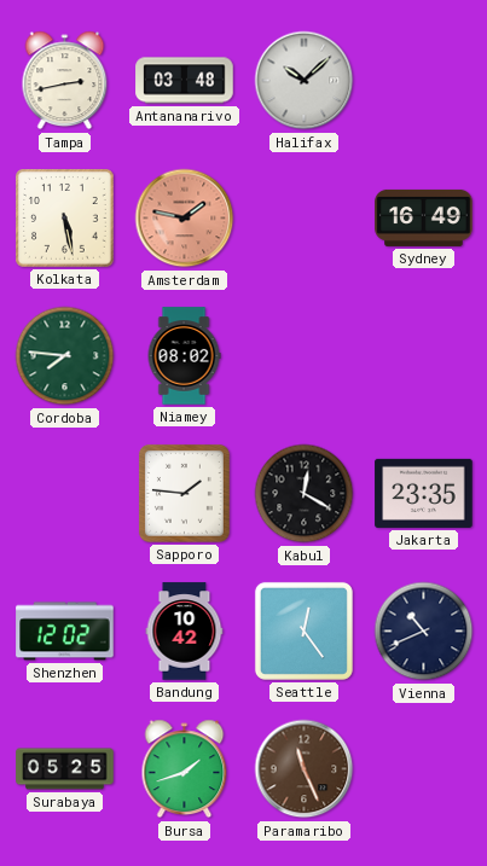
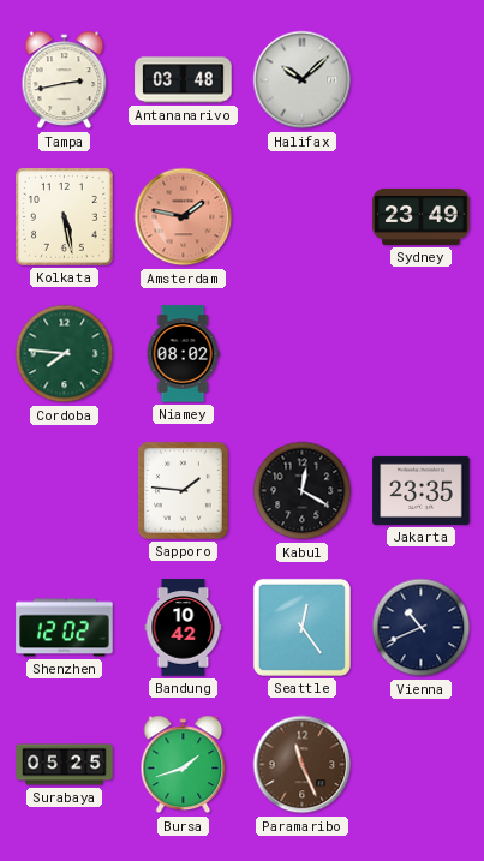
Sydney: 16:49 -> 23:49
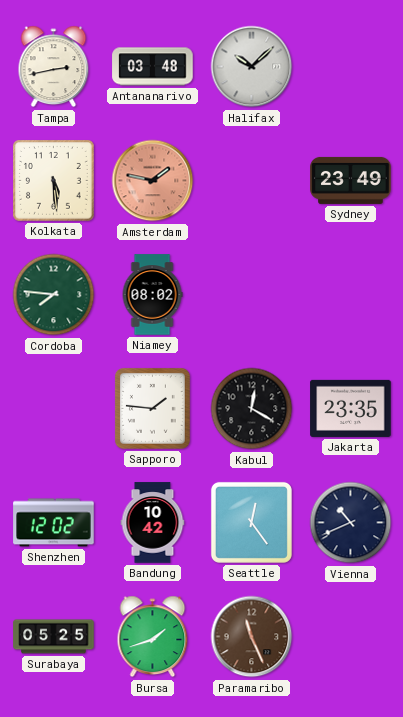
Kolkata: 5:28 -> 5:29
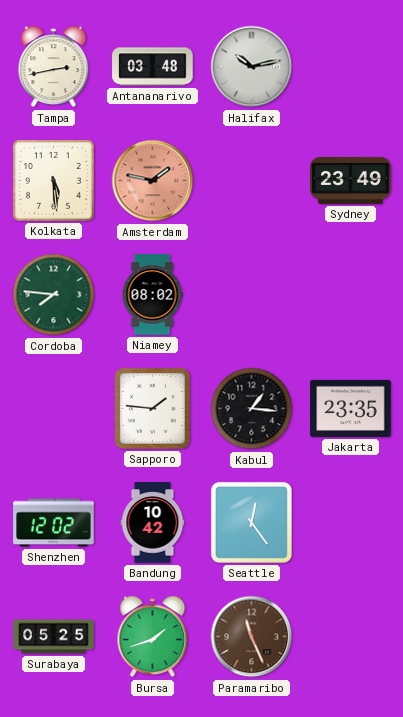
Halifax: 10:08 -> 10:13
Kabul: 12:20 -> 1:16
Vienna: 10:41 -> none
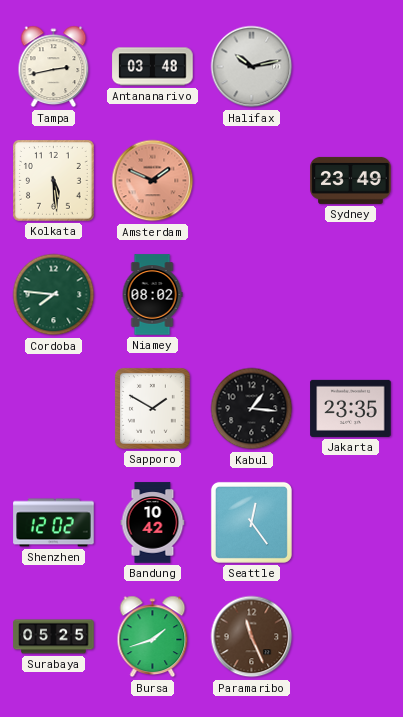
Amsterdam: 1:47 -> 1:49
Sapporo: 1:46 -> 1:50
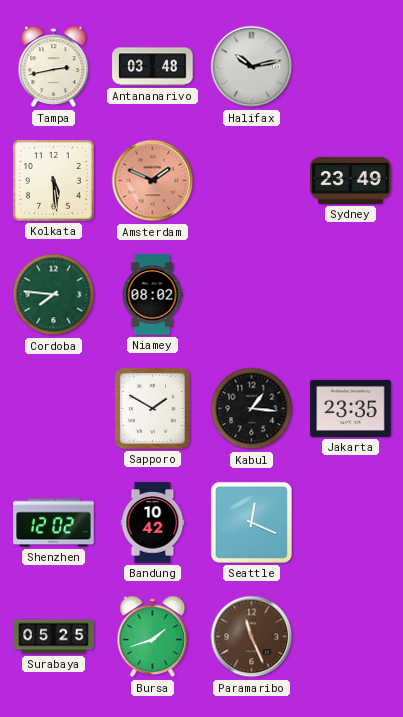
Seattle: 12:24 -> 12:19
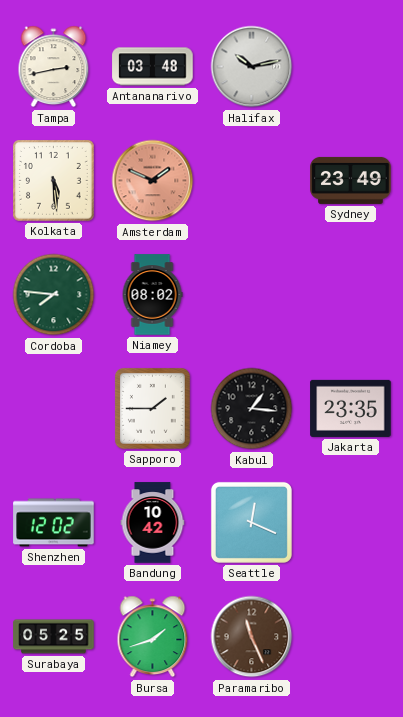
Sapporo: 1:50 -> 1:45
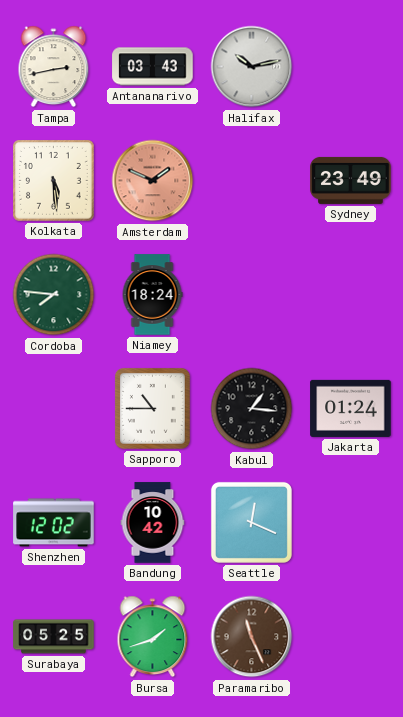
Antananarivo: 03:48 -> 03:43
Niamey: 08:02 -> 18:24
Sapporo: 1:45 -> 10:45
Jakarta: 23:35 -> 01:24
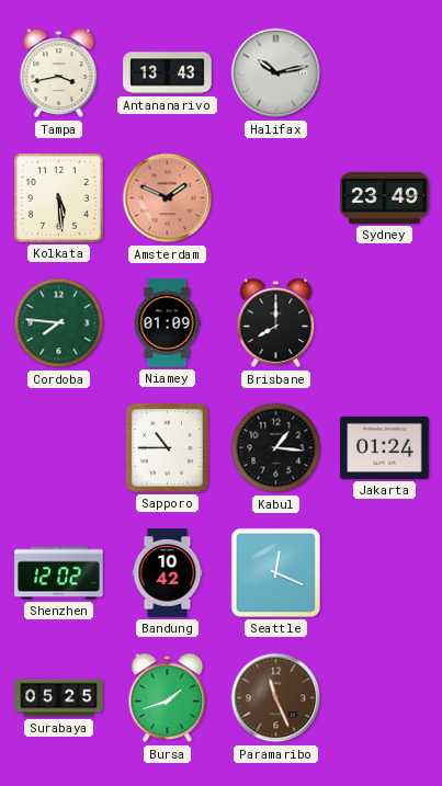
Tampa: 2:43 -> 3:43
Antananarivo: 03:43 -> 13:43
Niamey: 18:24 -> 01:09
Brisbane: none -> 8:00
